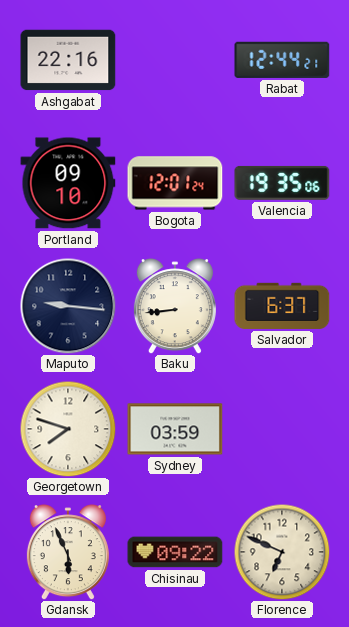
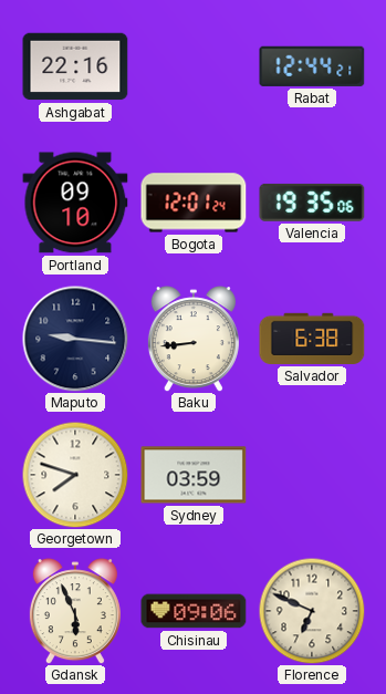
Salvador: 6:37 -> 6:38
Chisinau: 09:22 -> 09:06
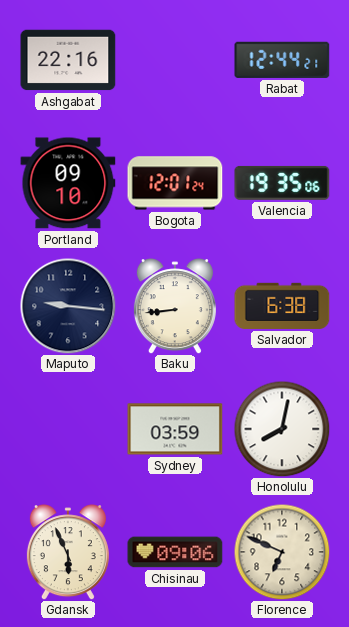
Georgetown: 7:48 -> none
Honolulu: none -> 8:02
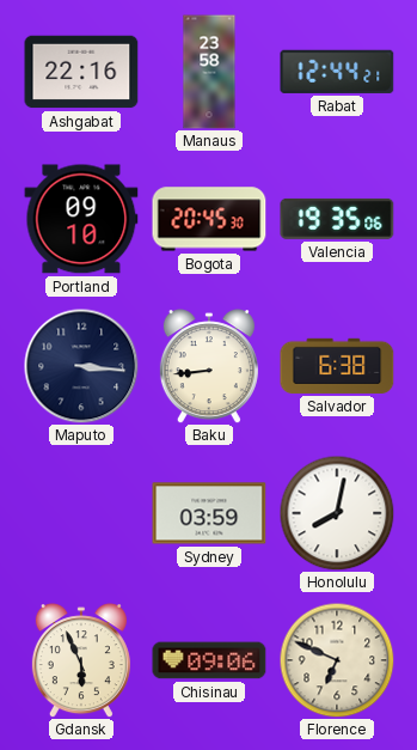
Manaus: none -> 23:58
Bogota: 12:01 -> 20:45
Maputo: 9:16 -> 3:16
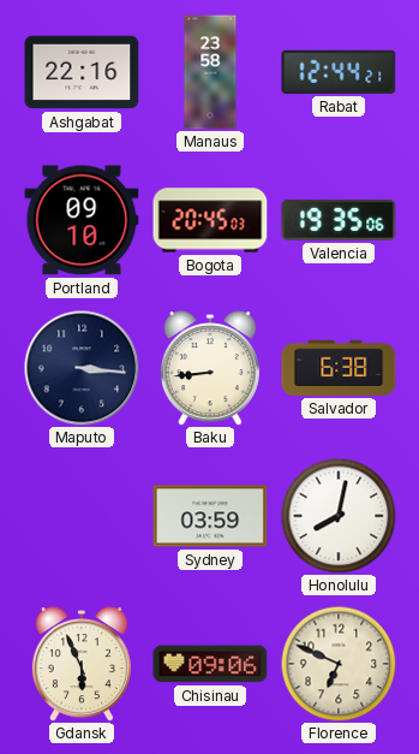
Bogota: 20:45:30 -> 20:45:03
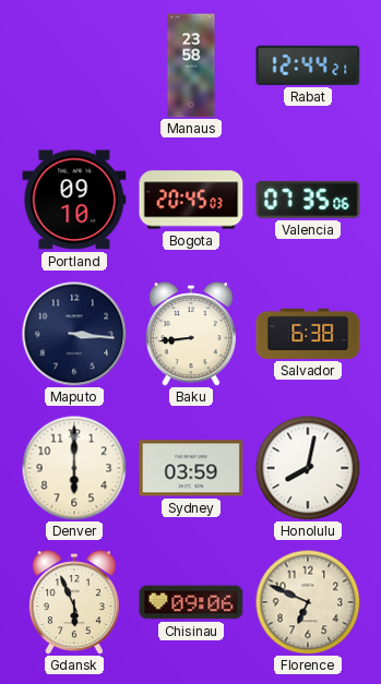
Ashgabat: 22:16 -> none
Valencia: 19:35 -> 07:35
Denver: none -> 6:00
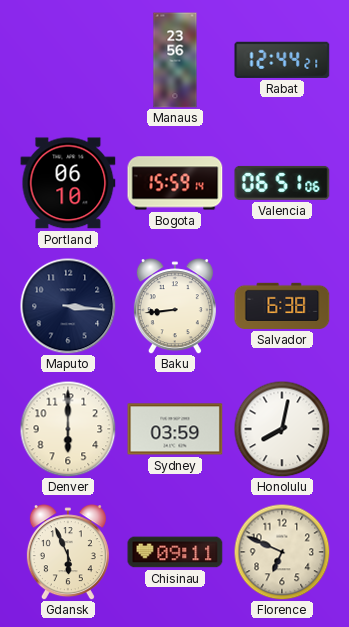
Manaus: 23:58 -> 23:56
Portland: 09:10 -> 06:10
Bogota: 20:45 -> 15:59
Valencia: 07:35 -> 06:51
Chisinau: 09:06 -> 09:11
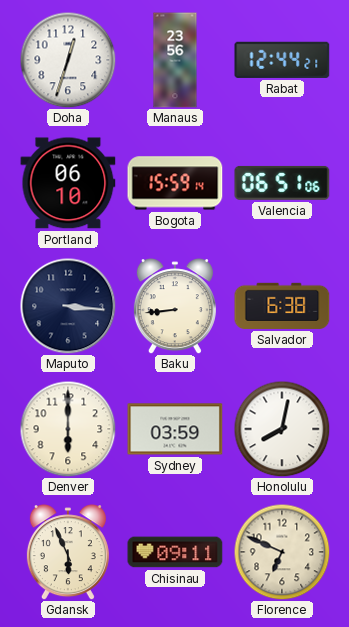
Doha: none -> 12:33
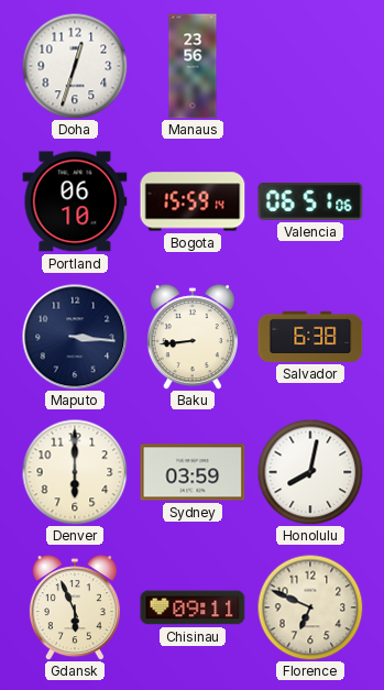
Rabat: 12:44 -> none
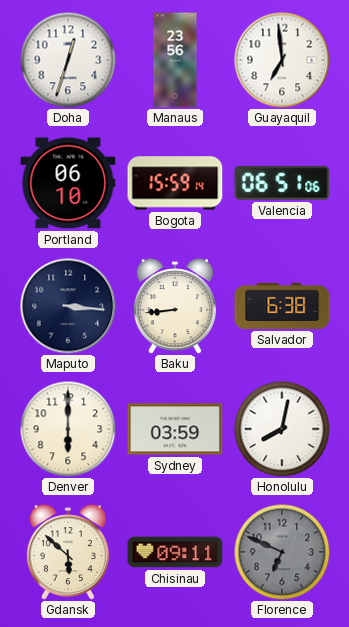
Guayaquil: none -> 6:59
Gdansk: 5:56 -> 5:52
Florence dial: cream -> grey
